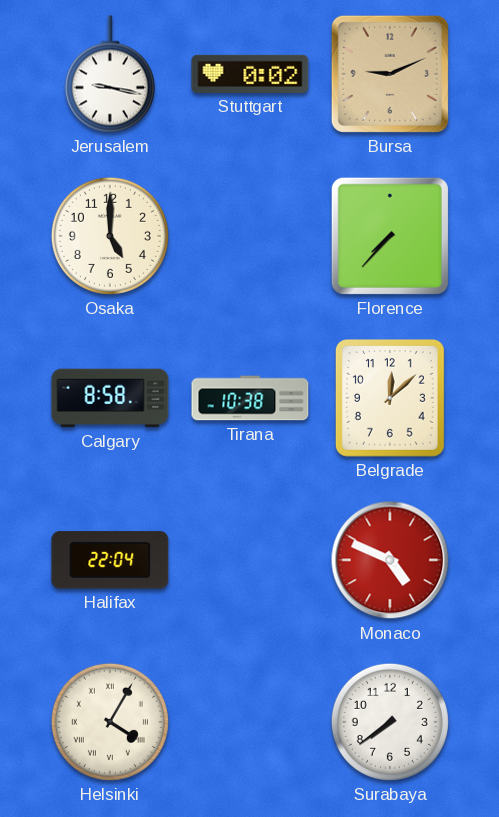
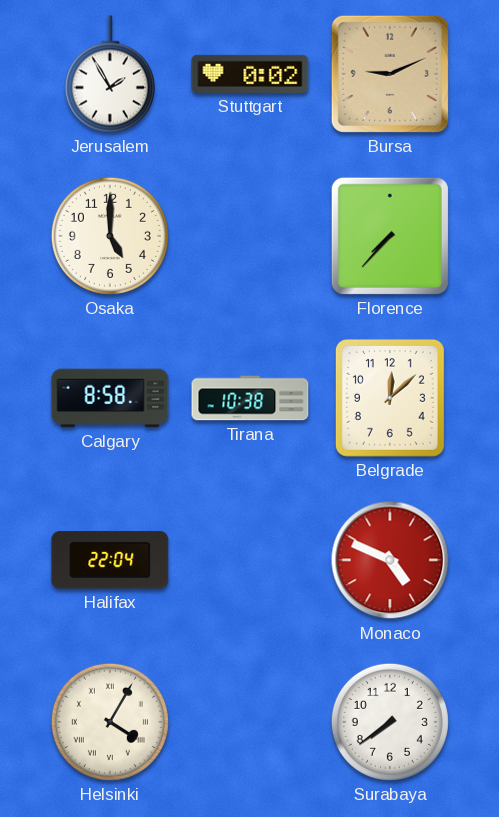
Jerusalem: 9:17 -> 1:55
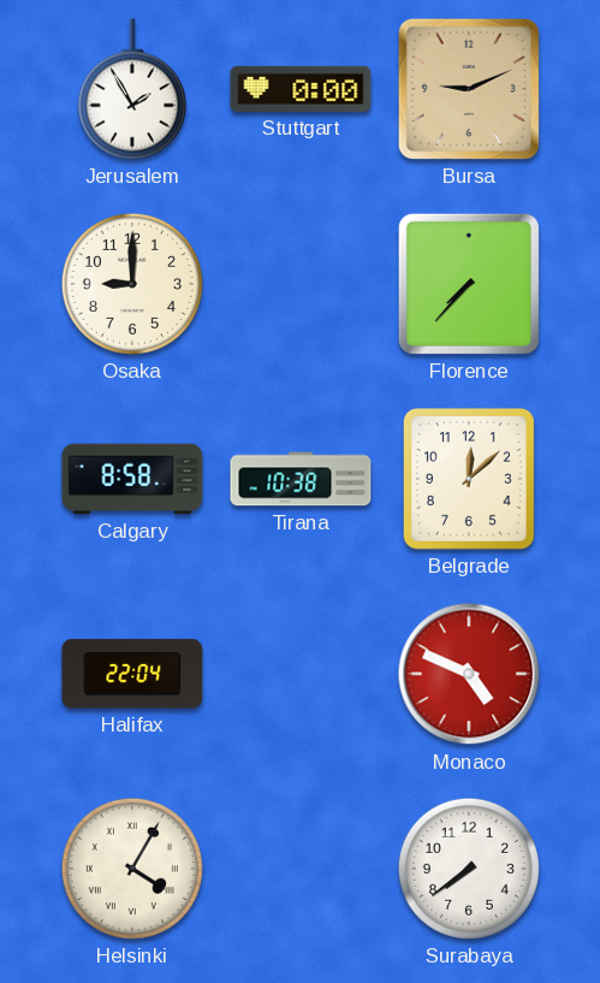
Stuttgart: 0:02 -> 0:00
Osaka: 5:00 -> 9:00
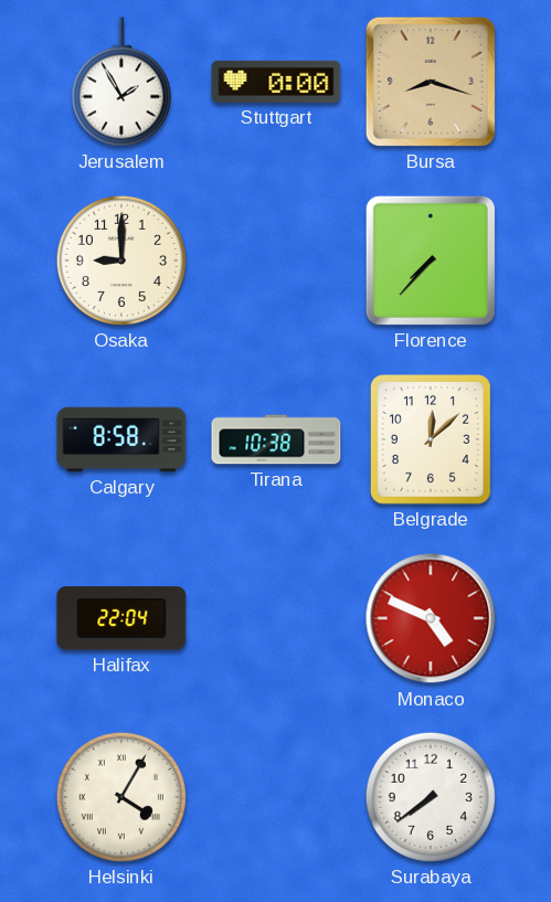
Bursa: 9:11 -> 8:18
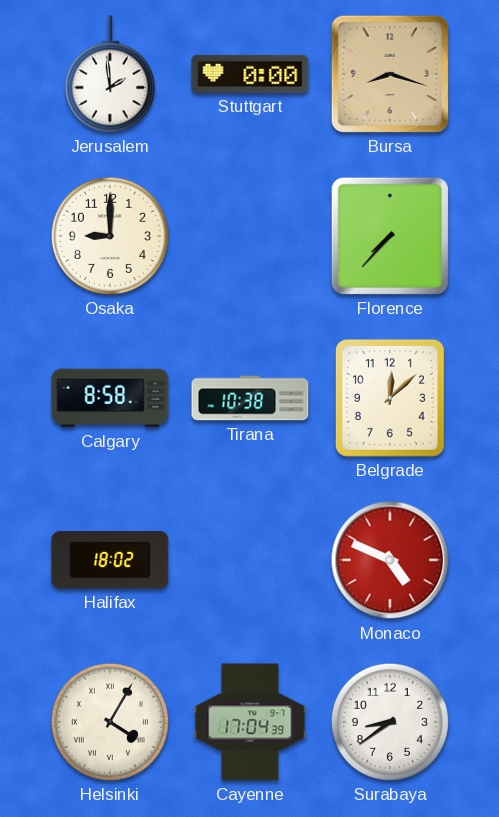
Jerusalem: 1:55 -> 1:59
Halifax: 22:04 -> 18:02
Cayenne: none -> 17:04
Surabaya: 7:39 -> 8:39
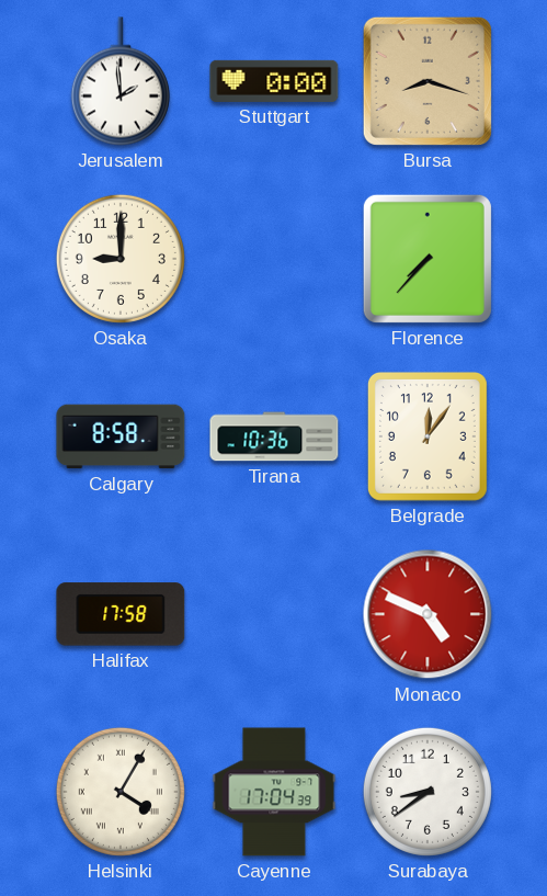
Tirana: 10:38 -> 10:36
Belgrade: 12:08 -> 12:06
Halifax: 18:02 -> 17:58
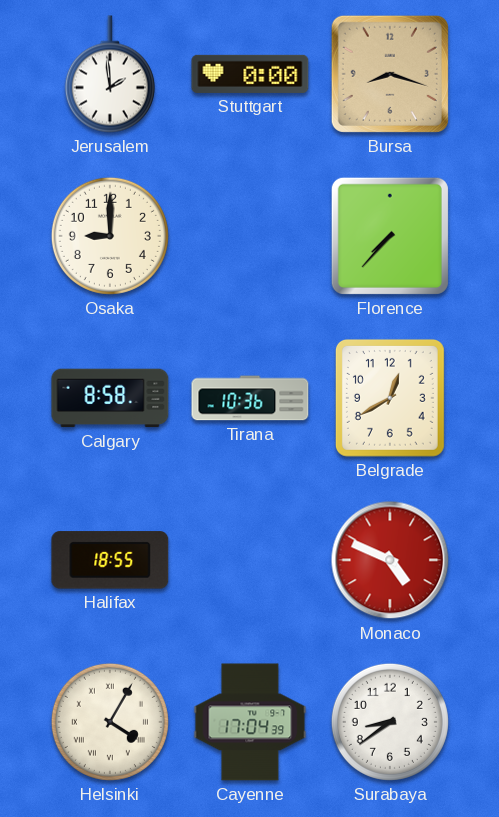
Belgrade: 12:06 -> 12:40
Halifax: 17:58 -> 18:55
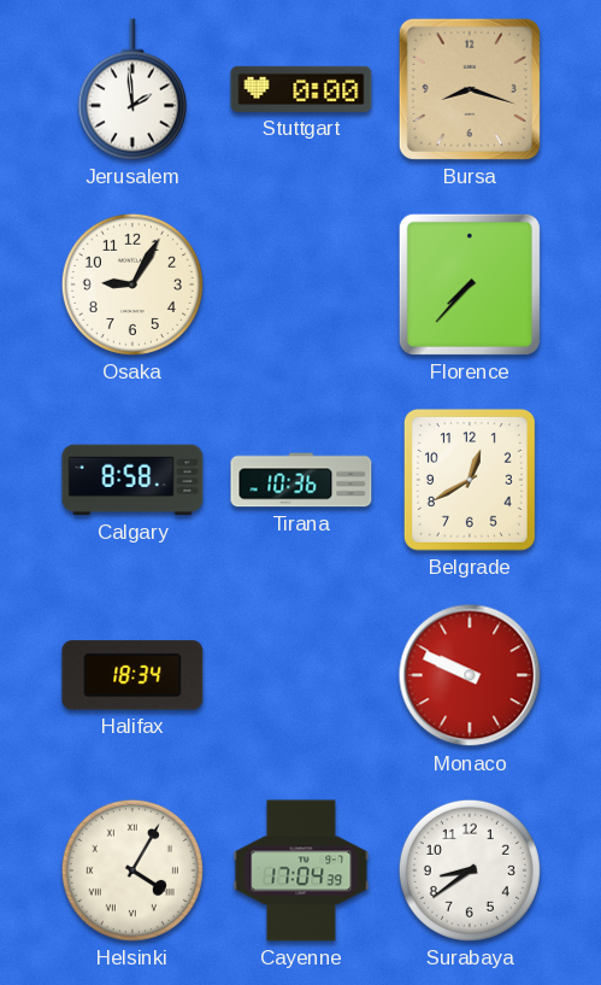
Osaka: 9:00 -> 9:05
Halifax: 18:55 -> 18:34
Monaco: 4:49 -> 9:49
